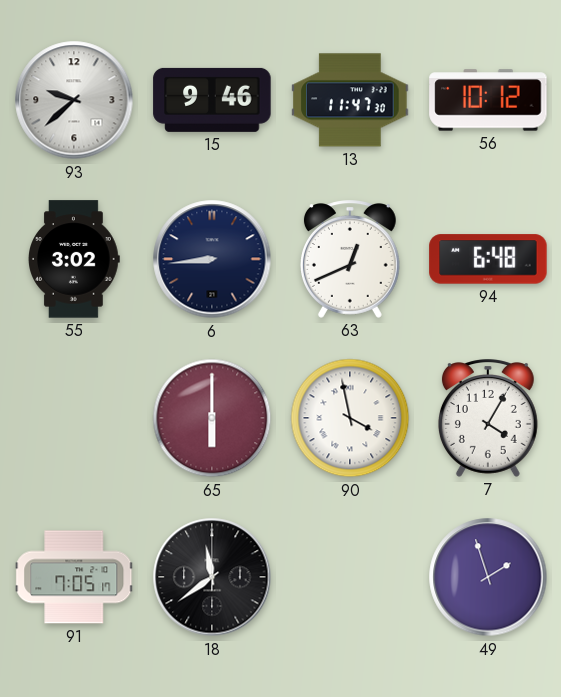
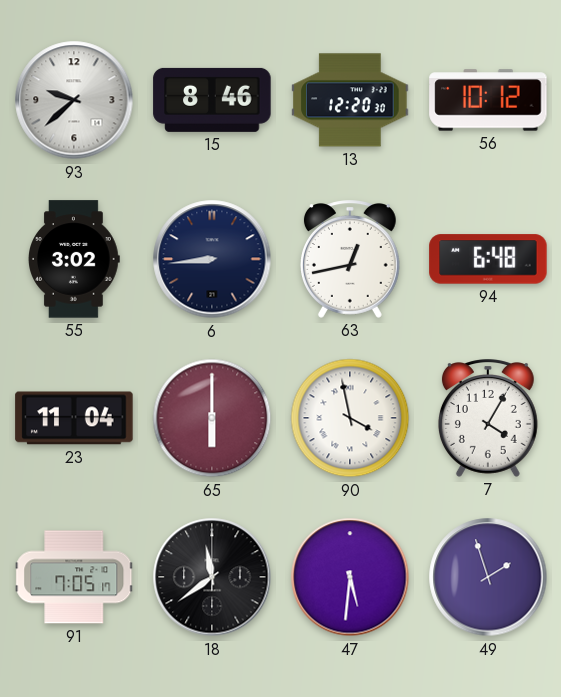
15: 9:46 -> 8:46
13: 11:47 -> 12:20
63: 12:41 -> 12:43
23: none -> 11:04
47: none -> 5:31
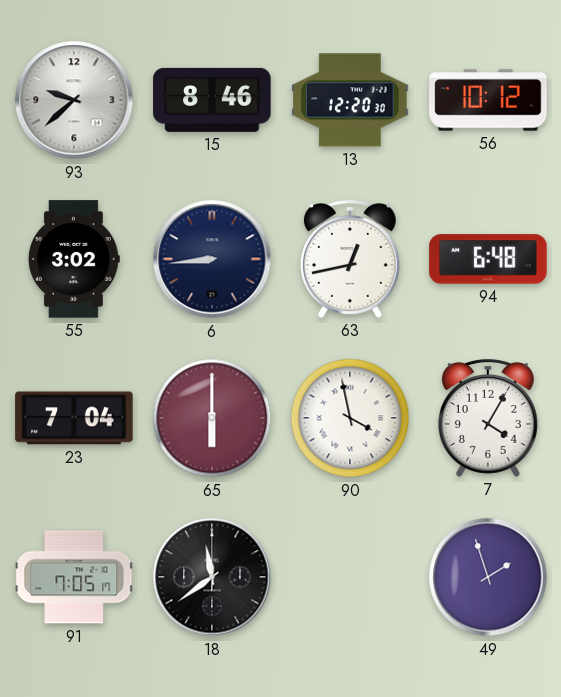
23: 11:04 -> 7:04
47: 5:31 -> none
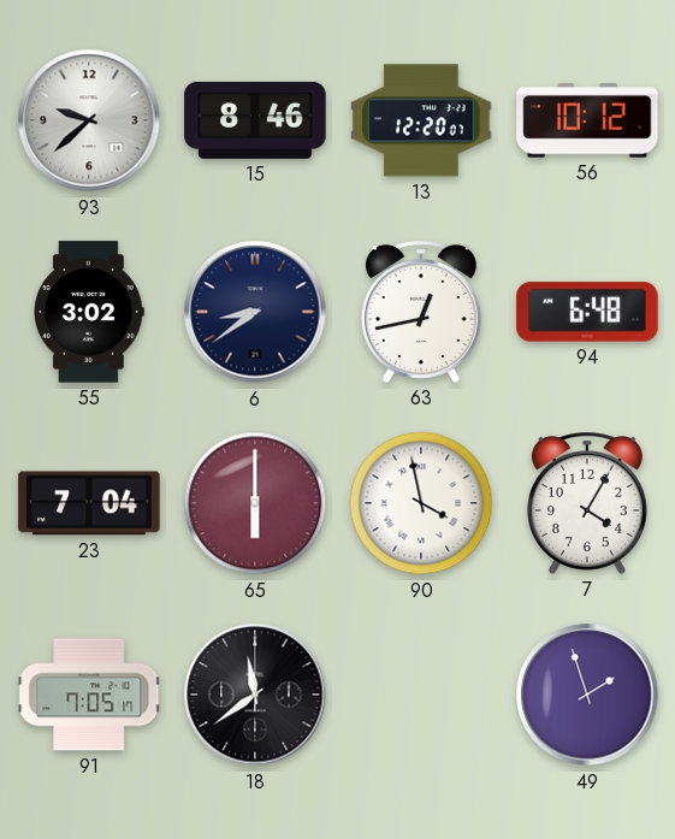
13: 12:20:30 -> 12:20:07
6: 8:44 -> 8:39
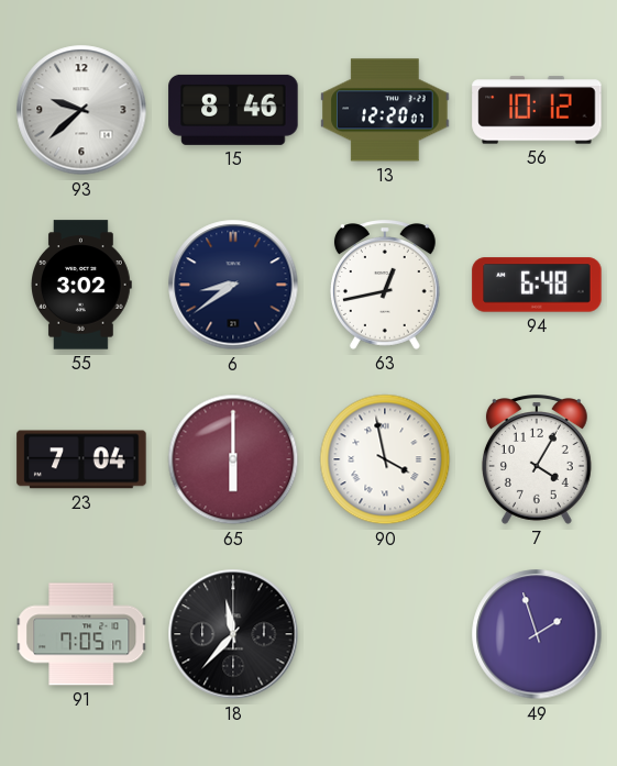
18: 11:39 -> 11:37
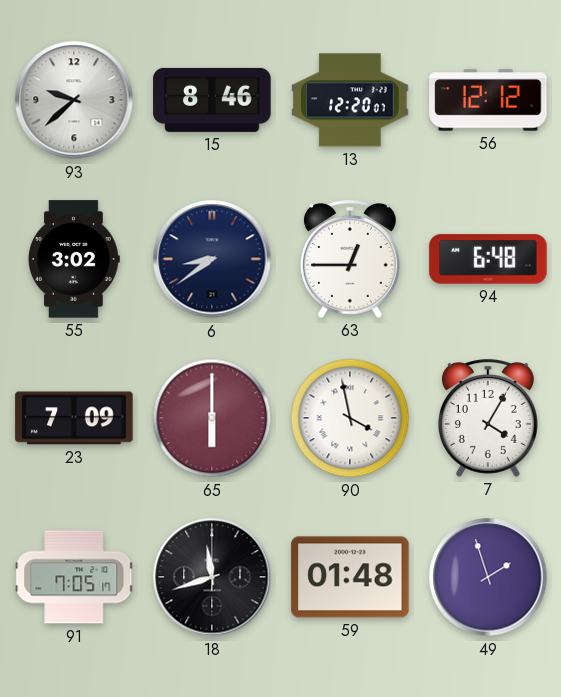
56: 10:12 -> 12:12
63: 12:43 -> 12:45
23: 7:04 -> 7:09
18: 11:37 -> 11:42
59: none -> 01:48
